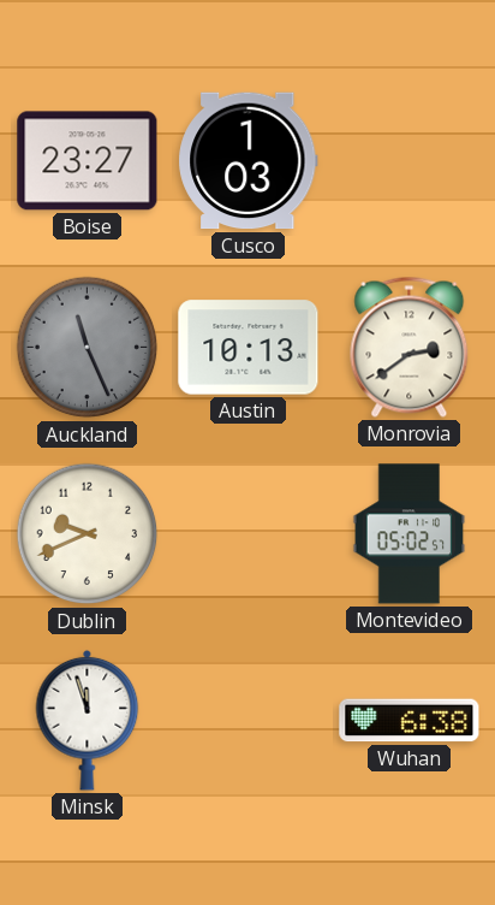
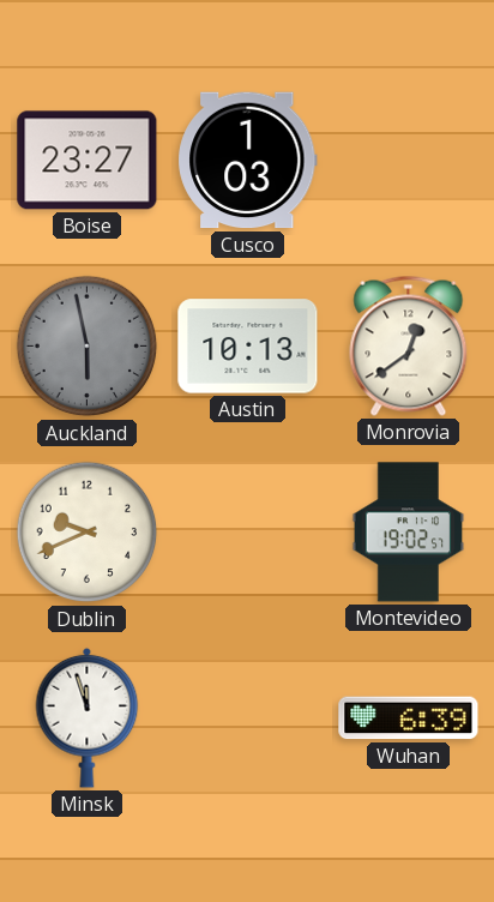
Auckland: 11:26 -> 5:58
Monrovia: 2:39 -> 12:39
Montevideo: 05:02 -> 19:02
Wuhan: 6:38 -> 6:39
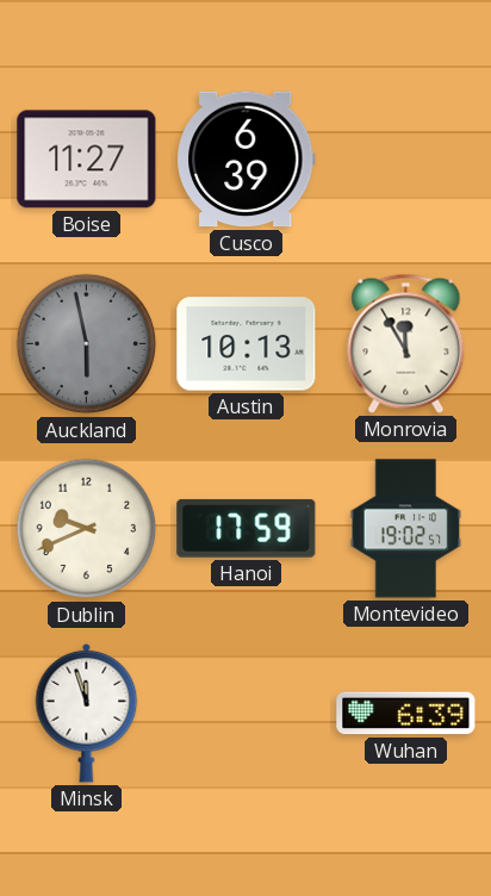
Boise: 23:27 -> 11:27
Cusco: 1:03 -> 6:39
Monrovia: 12:39 -> 11:55
Hanoi: none -> 17:59
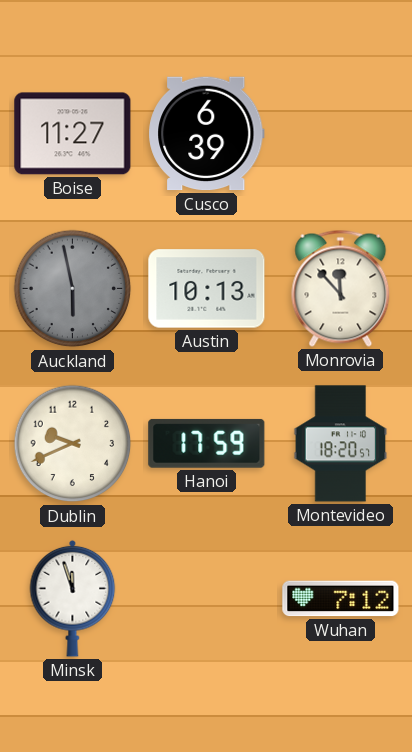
Monrovia: 11:55 -> 11:53
Montevideo: 19:02 -> 18:20
Wuhan: 6:39 -> 7:12
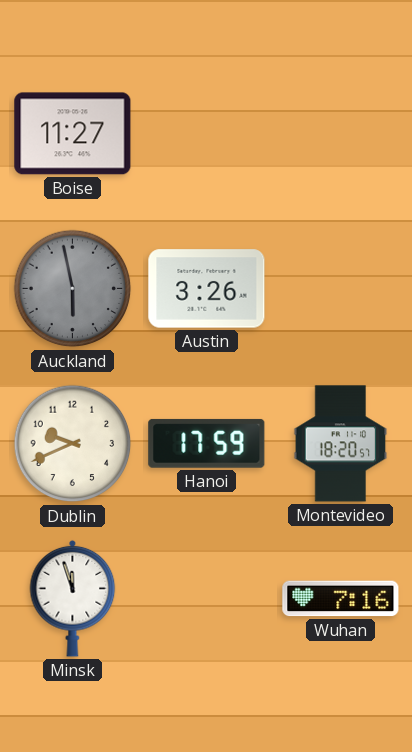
Cusco: 6:39 -> none
Austin: 10:13 -> 3:26
Monrovia: 11:53 -> none
Wuhan: 7:12 -> 7:16
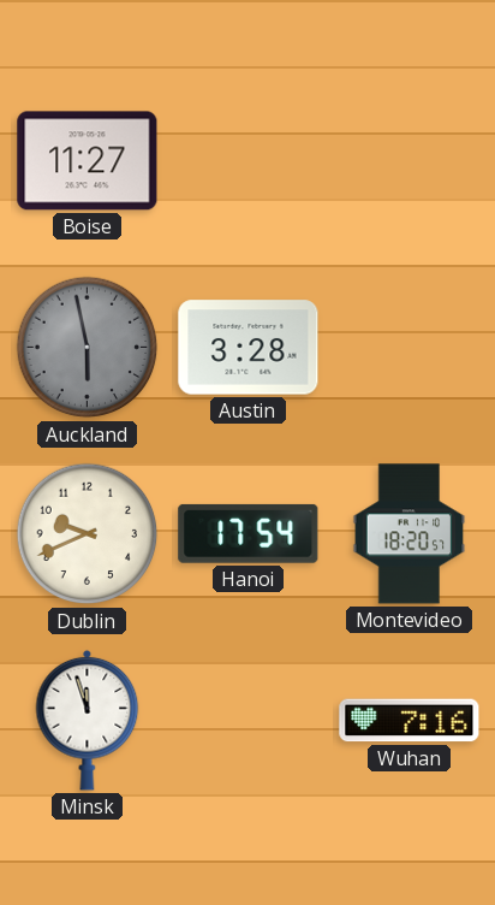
Austin: 3:26 -> 3:28
Hanoi: 17:59 -> 17:54
